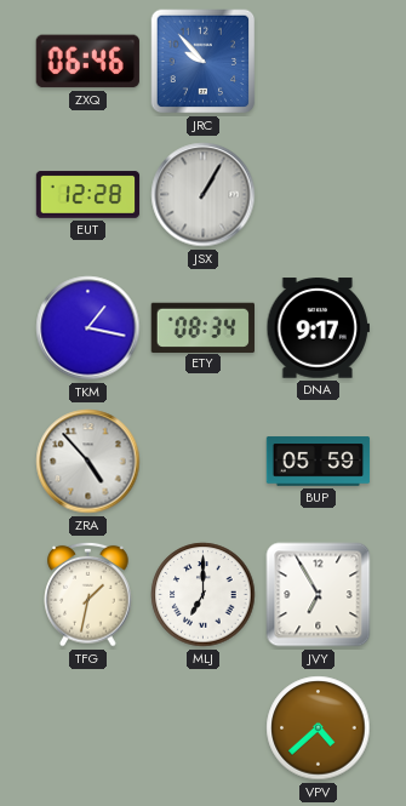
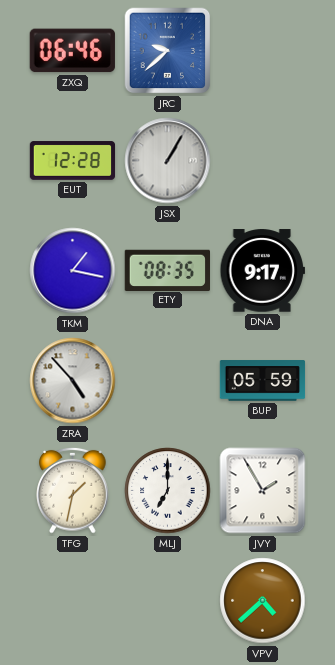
JRC: 9:53 -> 9:38
ETY: 08:34 -> 08:35
JVY: 6:55 -> 1:55
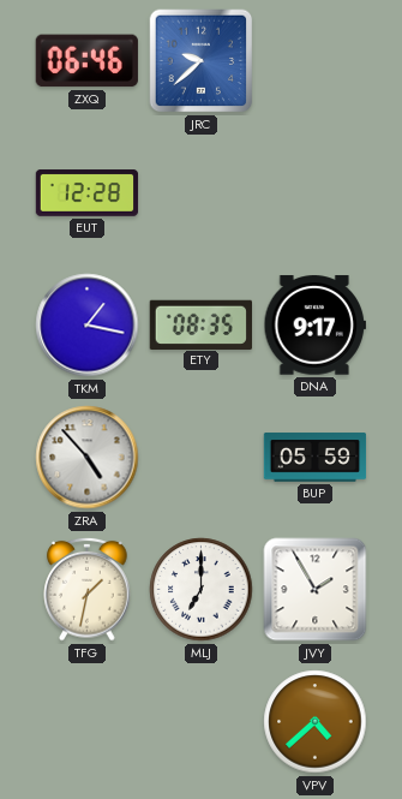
JSX: 1:05 -> none
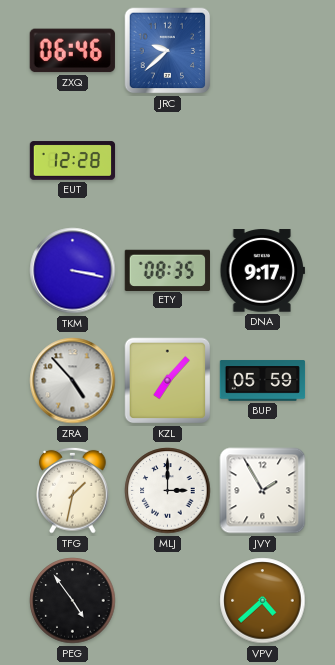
TKM: 1:17 -> 3:17
KZL: none -> 7:07
MLJ: 7:00 -> 3:00
PEG: none -> 4:54
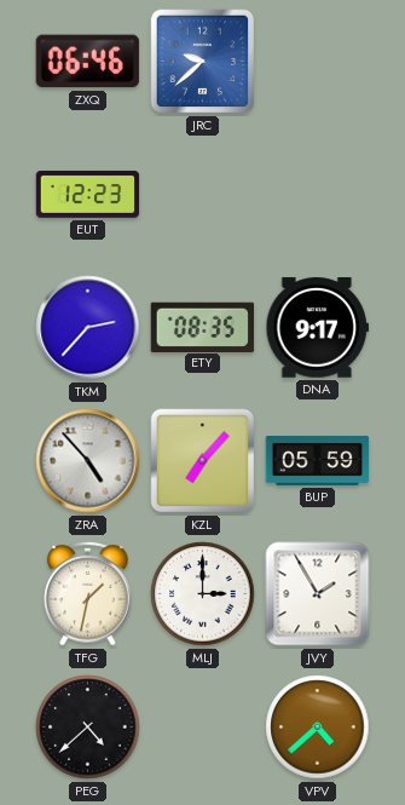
EUT: 12:28 -> 12:23
TKM: 3:17 -> 2:37
PEG: 4:54 -> 4:38
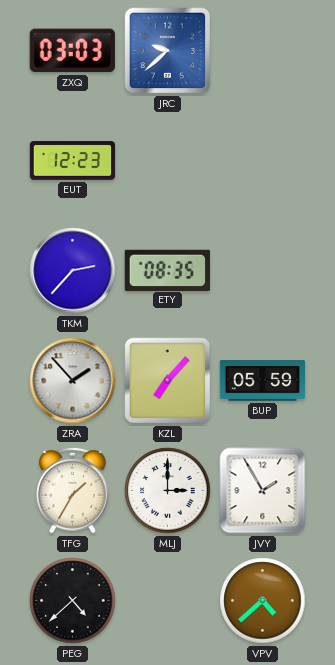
ZXQ: 06:46 -> 03:03
DNA: 9:17 -> none
ZRA: 4:53 -> 1:53
TFG: 1:32 -> 1:35
